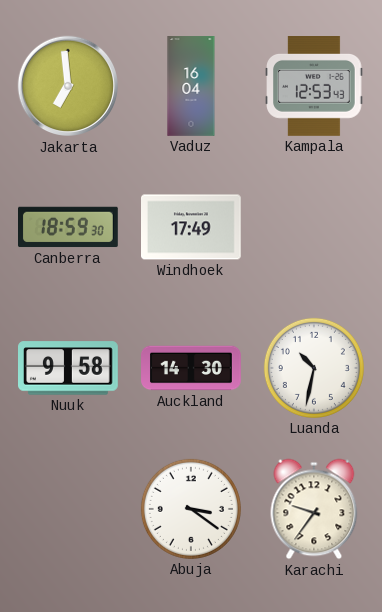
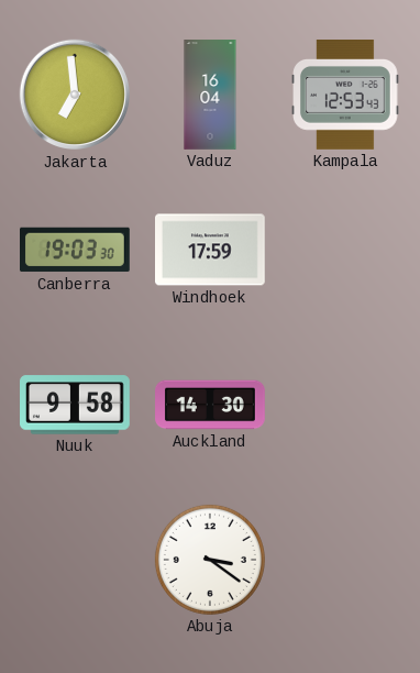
Canberra: 18:59 -> 19:03
Windhoek: 17:49 -> 17:59
Luanda: 10:32 -> none
Karachi: 9:36 -> none
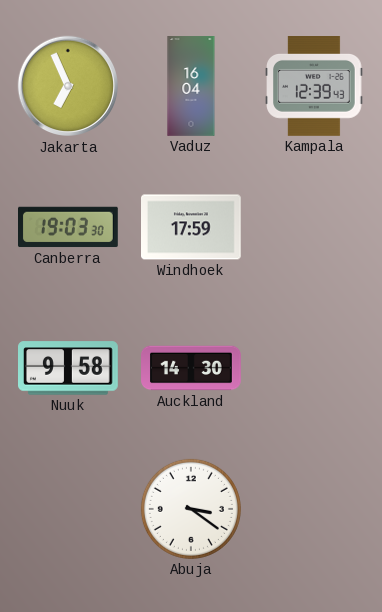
Jakarta: 6:59 -> 6:56
Kampala: 12:53 -> 12:39
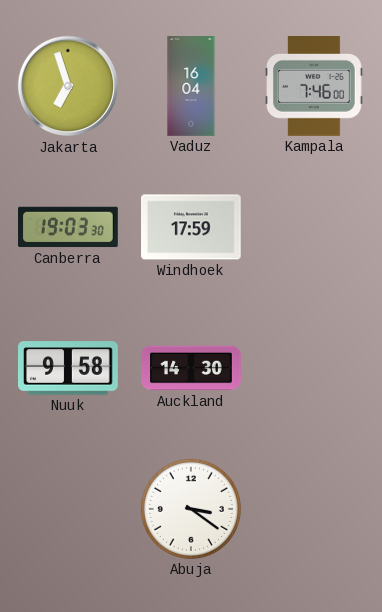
Jakarta: 6:56 -> 6:57
Kampala: 12:39 -> 7:46
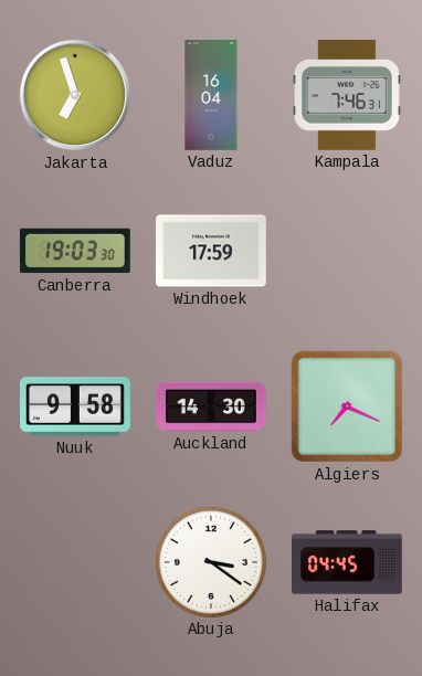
Kampala: 7:46:00 -> 7:46:31
Algiers: none -> 7:19
Halifax: none -> 04:45
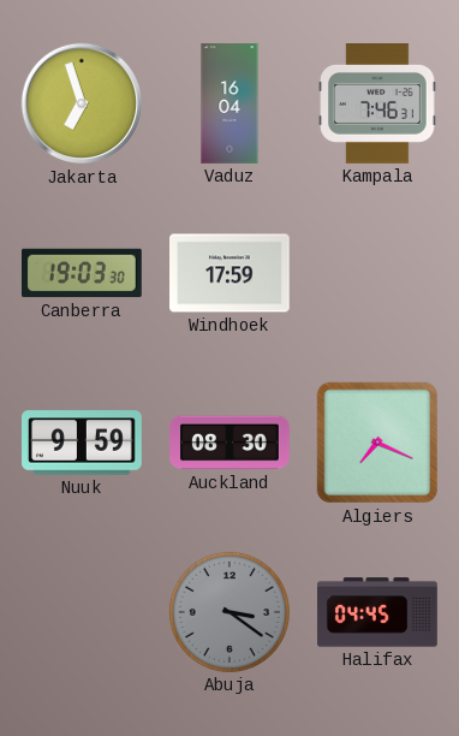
Nuuk: 9:58 -> 9:59
Auckland: 14:30 -> 08:30
Abuja dial: white -> grey
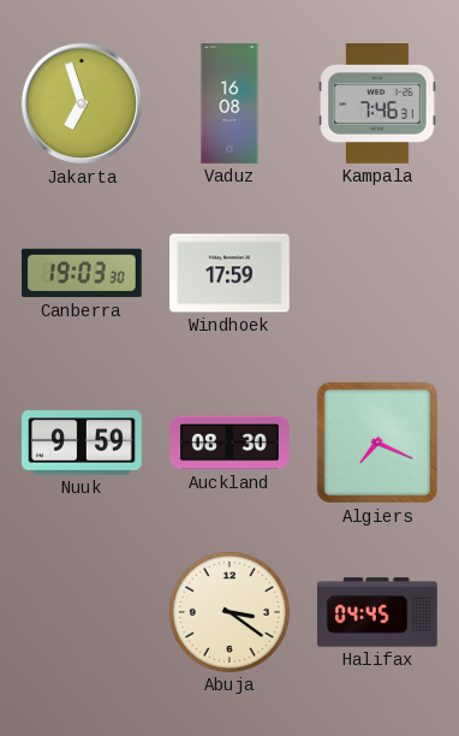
Vaduz: 16:04 -> 16:08
Abuja dial: grey -> cream
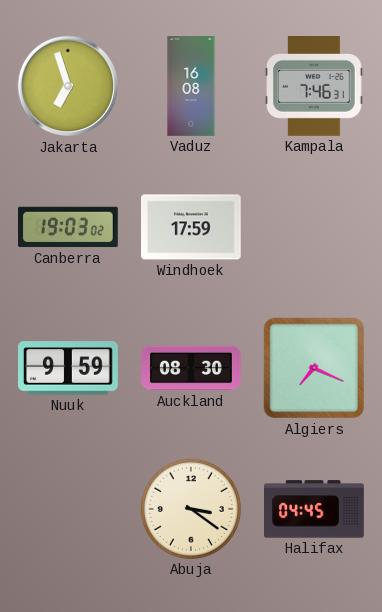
Canberra: 19:03:30 -> 19:03:02
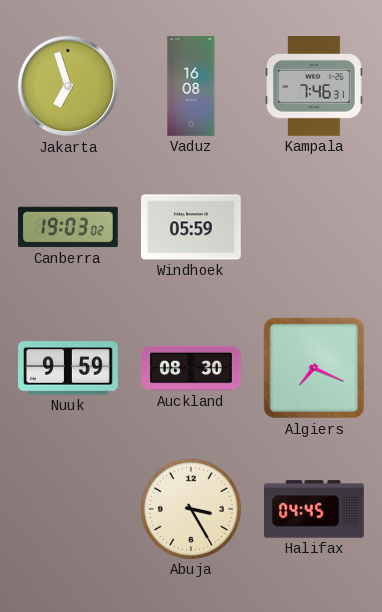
Windhoek: 17:59 -> 05:59
Abuja: 3:21 -> 3:25
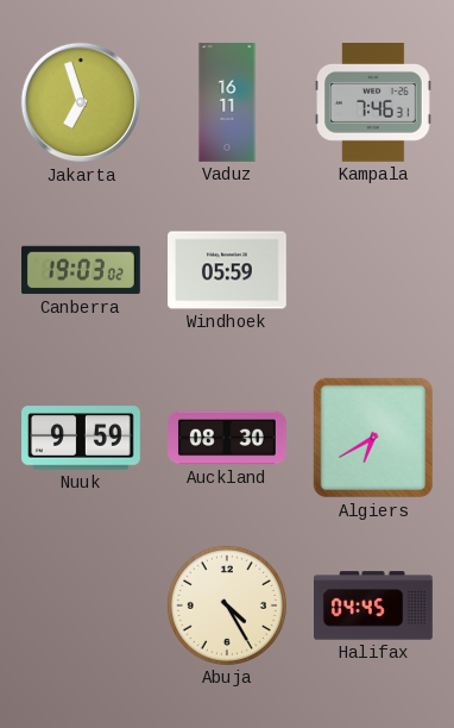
Vaduz: 16:08 -> 16:11
Algiers: 7:19 -> 6:40
Abuja: 3:25 -> 4:25
